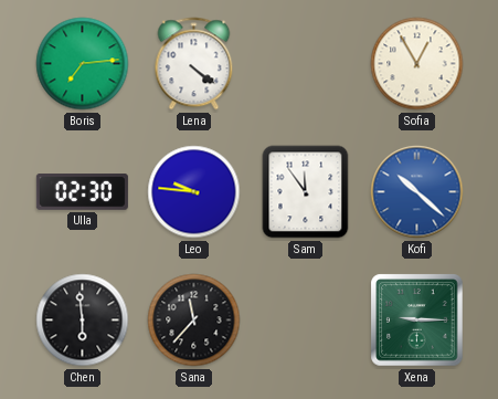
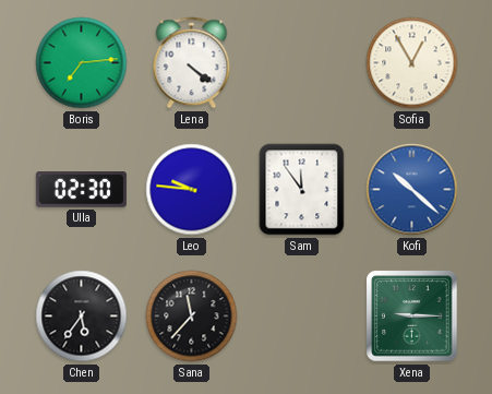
Chen: 5:59 -> 5:36
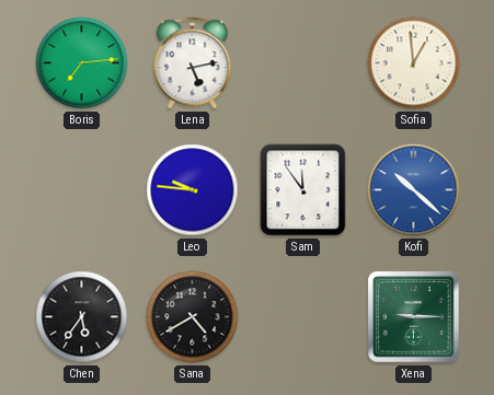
Lena: 4:21 -> 5:13
Sofia: 12:55 -> 12:59
Ulla: 02:30 -> none
Sana: 11:37 -> 4:40
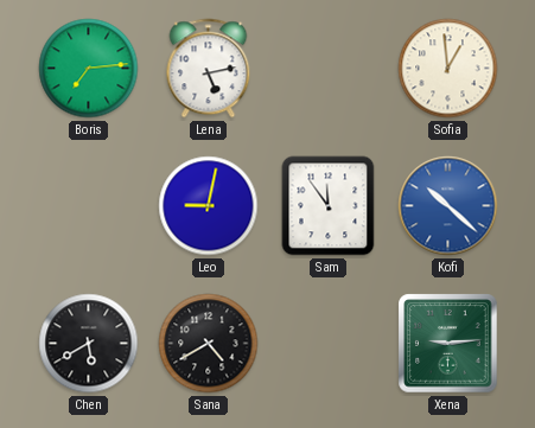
Leo: 9:46 -> 9:02
Chen: 5:36 -> 5:40
Xena: 9:15 -> 9:14
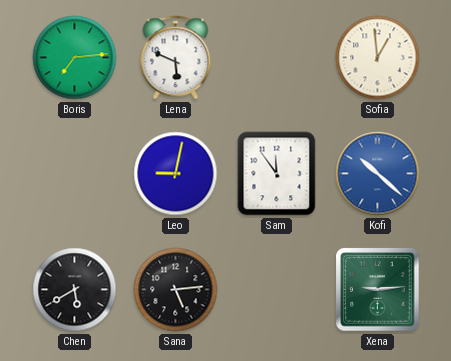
Lena: 5:13 -> 5:49
Sana: 4:40 -> 5:14
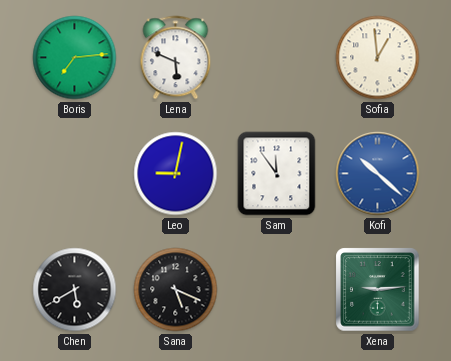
Sana: 5:14 -> 5:19
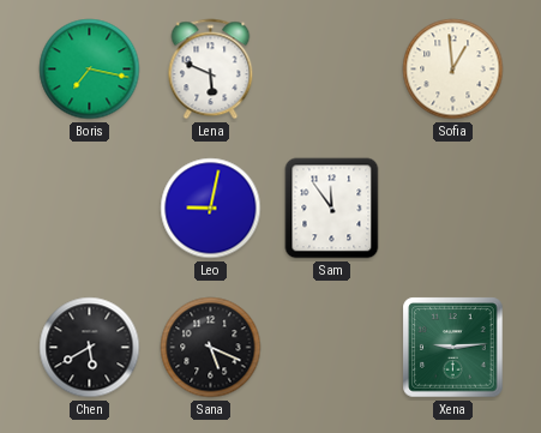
Boris: 7:14 -> 7:17
Kofi: 10:22 -> none
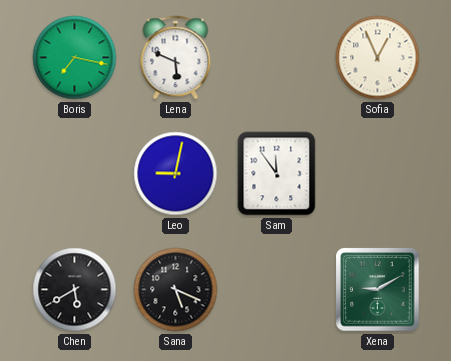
Sofia: 12:59 -> 12:56
Xena: 9:14 -> 9:10
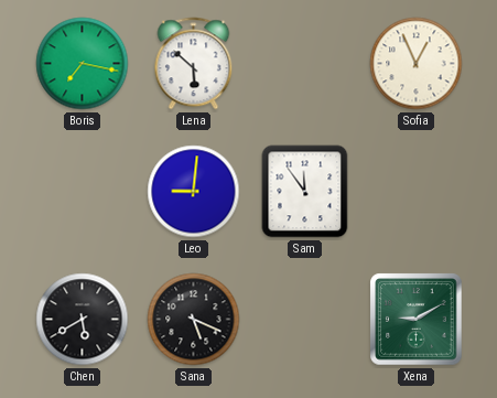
Lena: 5:49 -> 5:52
Leo: 9:02 -> 9:01
